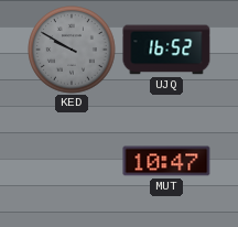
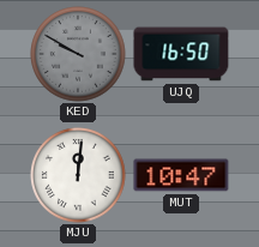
UJQ: 16:52 -> 16:50
MJU: none -> 12:01
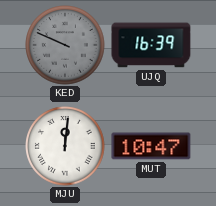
KED: 9:50 -> 9:49
UJQ: 16:50 -> 16:39
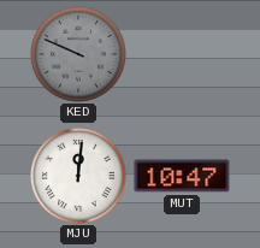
UJQ: 16:39 -> none
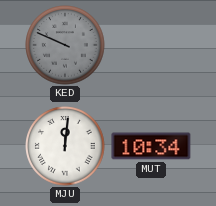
MUT: 10:47 -> 10:34
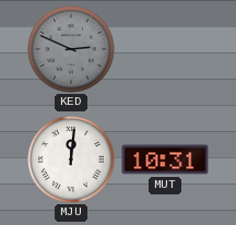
KED: 9:49 -> 2:49
MUT: 10:34 -> 10:31
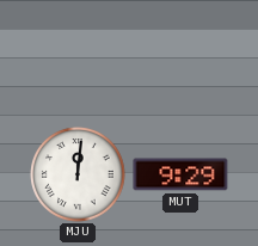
KED: 2:49 -> none
MUT: 10:31 -> 9:29
